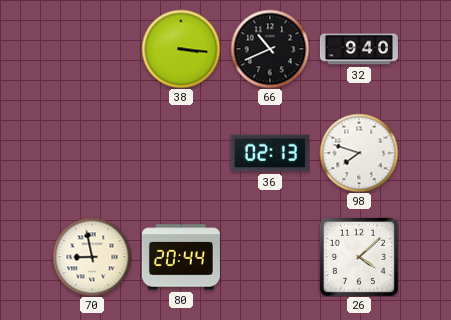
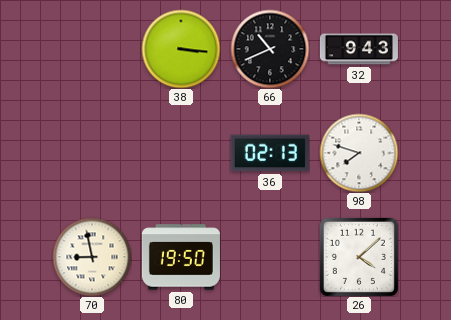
32: 9:40 -> 9:43
80: 20:44 -> 19:50
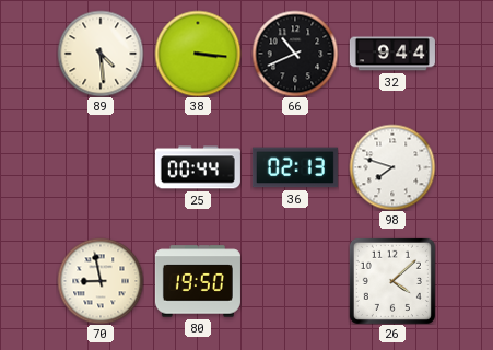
89: none -> 4:29
32: 9:43 -> 9:44
25: none -> 00:44
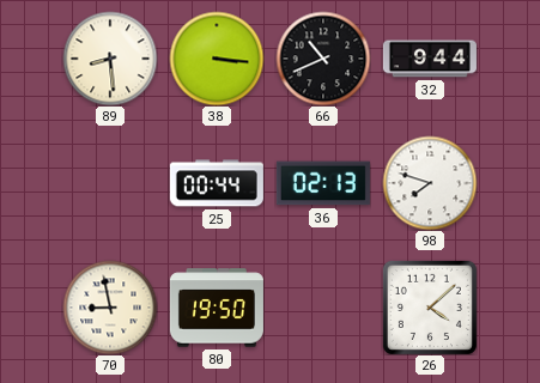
89: 4:29 -> 8:29
